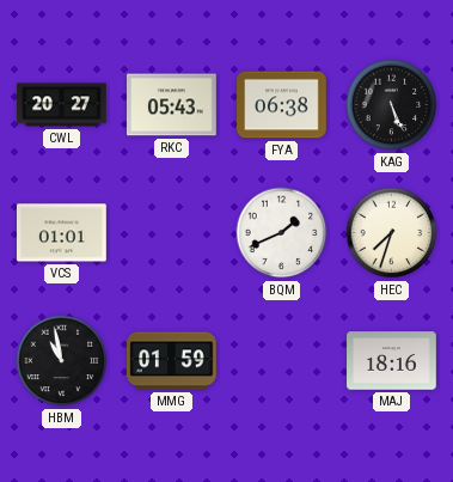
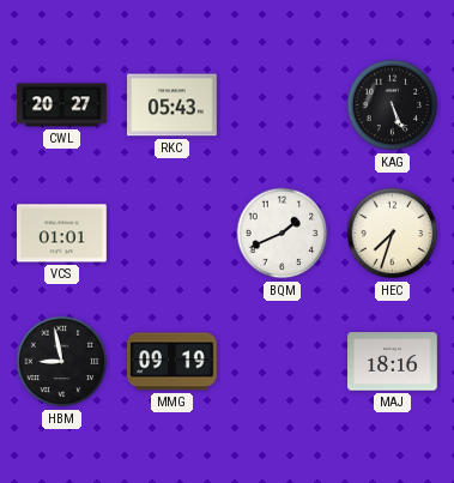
FYA: 06:38 -> none
HBM: 10:58 -> 8:58
MMG: 01:59 -> 09:19
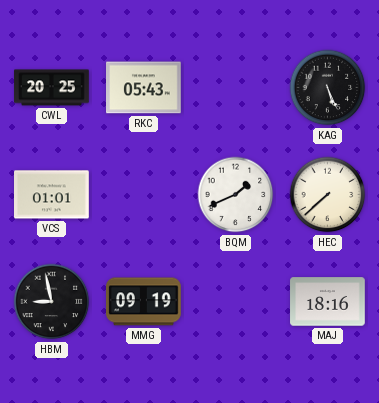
CWL: 20:27 -> 20:25
HEC: 7:33 -> 7:38
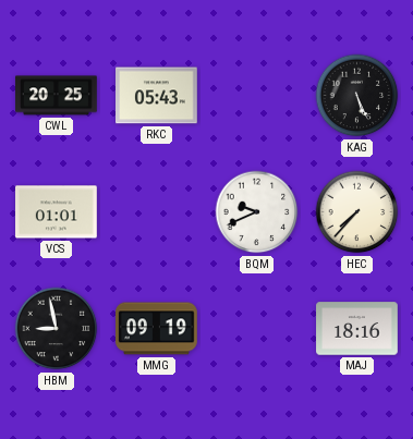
BQM: 1:41 -> 9:41
HEC: 7:38 -> 7:37
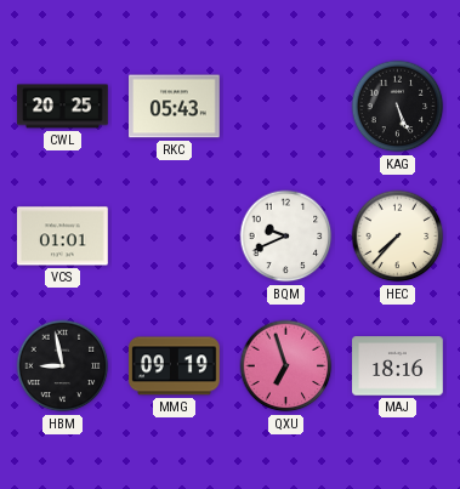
QXU: none -> 6:57
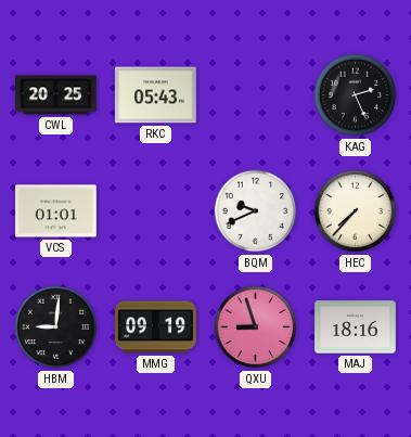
KAG: 5:26 -> 2:26
HBM: 8:58 -> 9:01
QXU: 6:57 -> 8:57
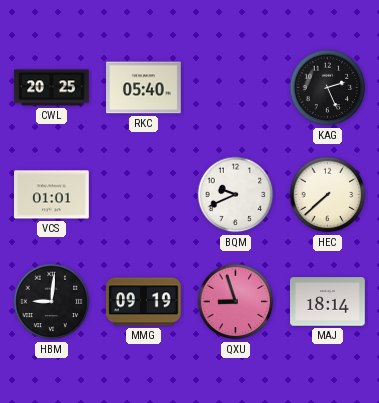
RKC: 05:43 -> 05:40
HEC: 7:37 -> 7:38
MAJ: 18:16 -> 18:14
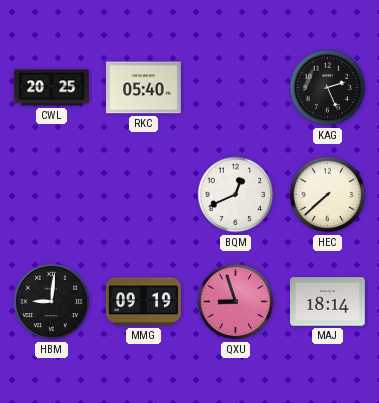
VCS: 01:01 -> none
BQM: 9:41 -> 12:41
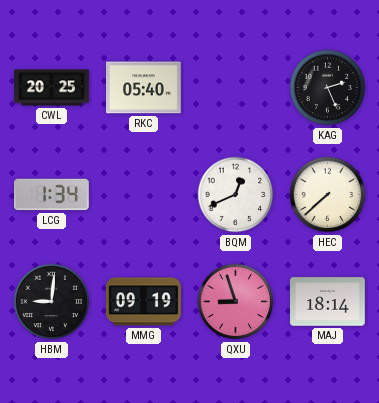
LCG: none -> 1:34
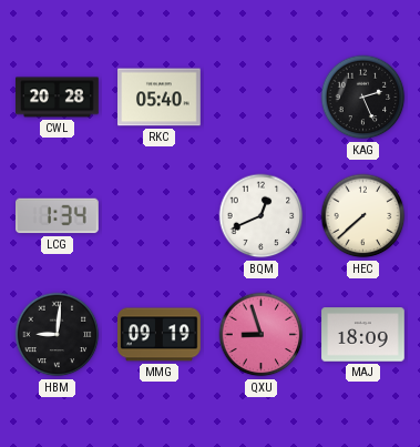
CWL: 20:25 -> 20:28
MAJ: 18:14 -> 18:09
